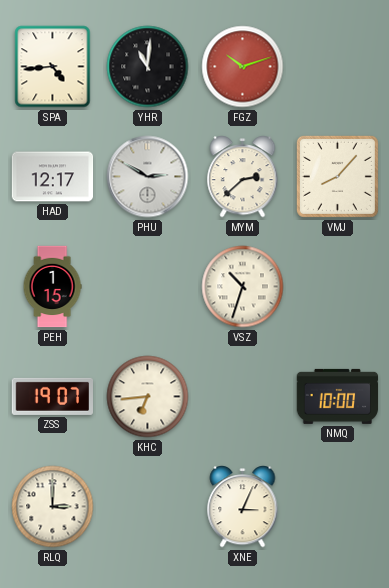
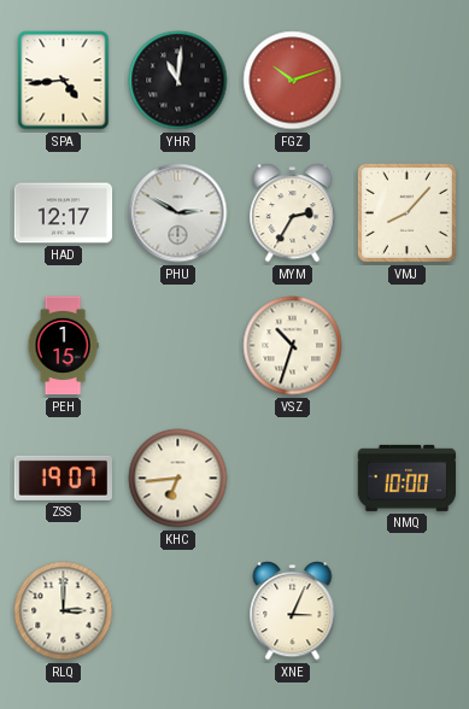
MYM: 2:38 -> 2:35
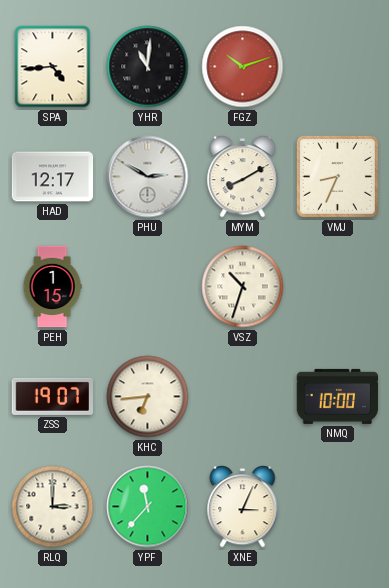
MYM: 2:35 -> 8:10
VMJ: 8:07 -> 8:34
YPF: none -> 11:37
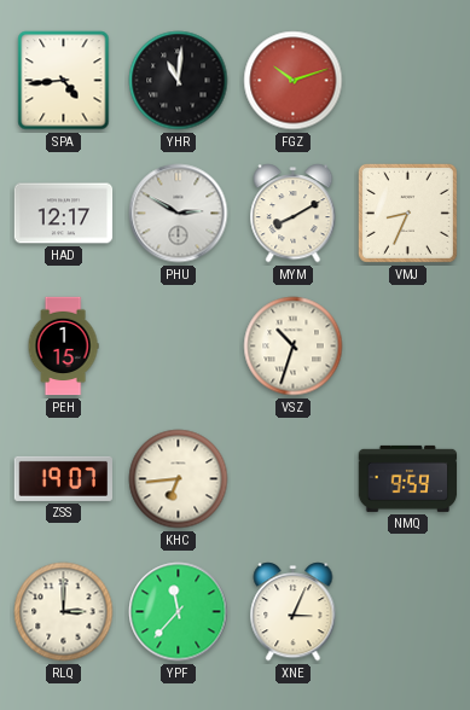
NMQ: 10:00 -> 9:59
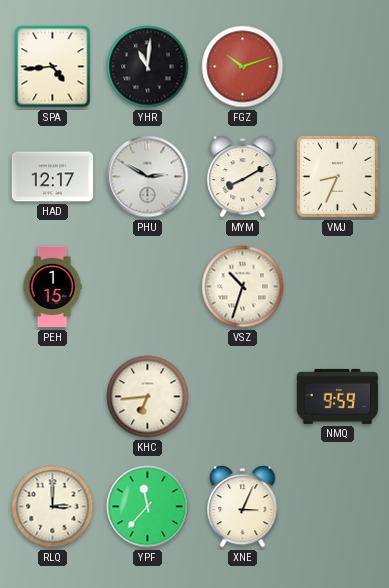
ZSS: 19:07 -> none
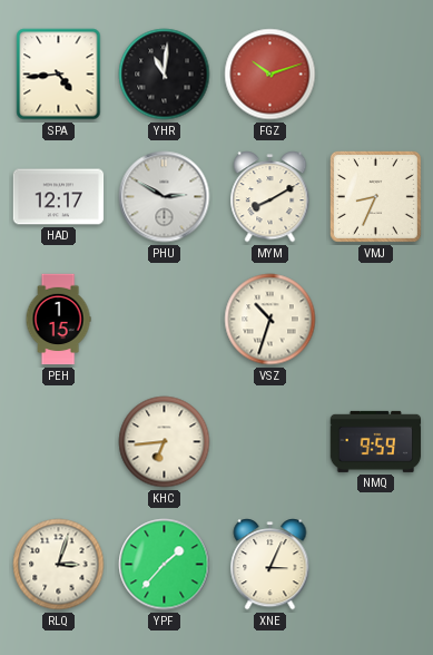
RLQ: 3:00 -> 3:03
YPF: 11:37 -> 1:37
